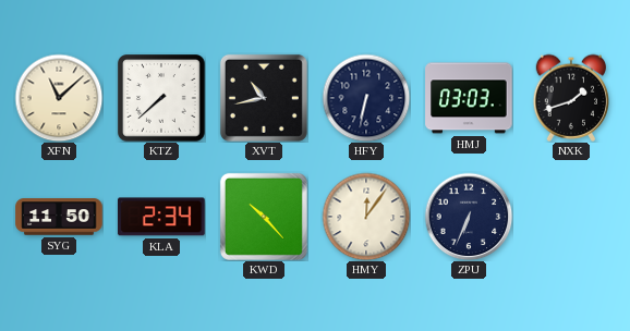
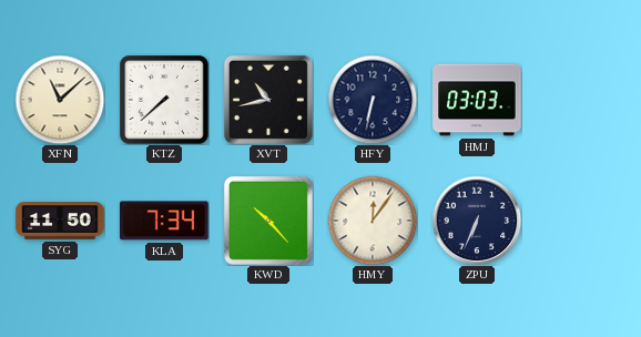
NXK: 1:42 -> none
KLA: 2:34 -> 7:34
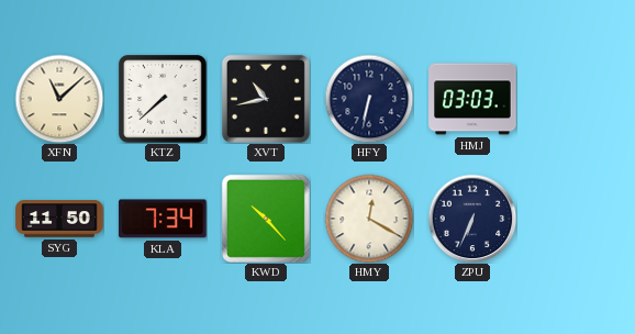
HMY: 12:06 -> 12:20
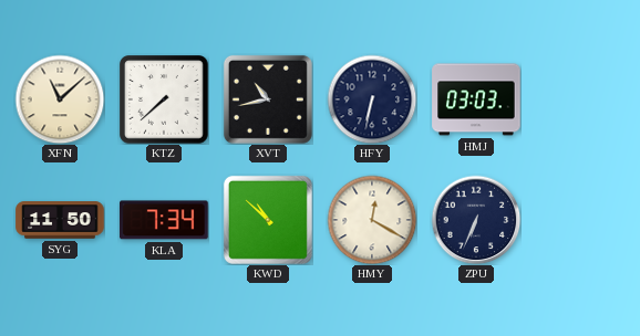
KWD: 10:23 -> 10:52
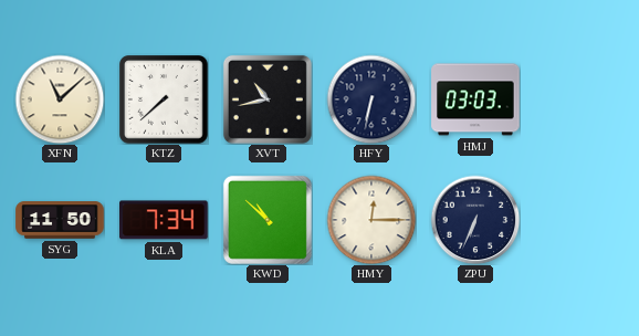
HMY: 12:20 -> 12:15
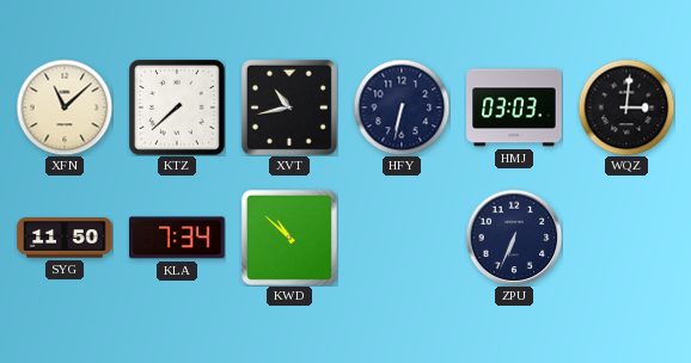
WQZ: none -> 3:01
HMY: 12:15 -> none
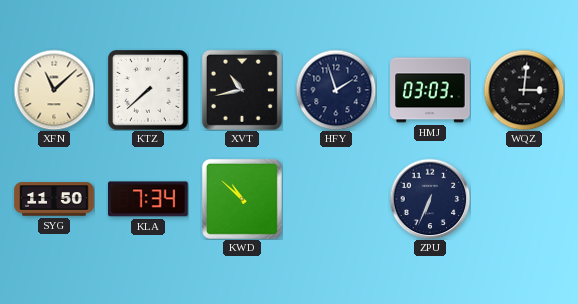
HFY: 6:32 -> 1:57
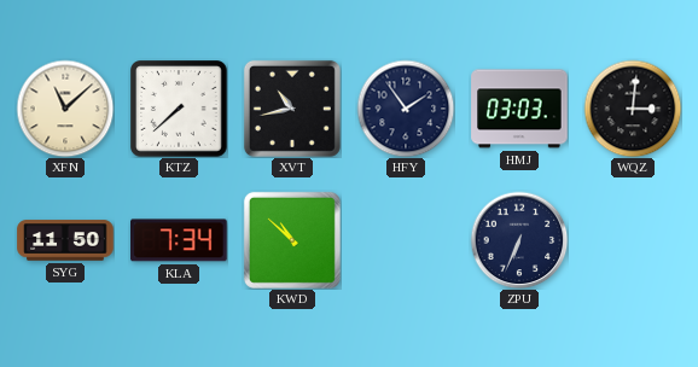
HFY: 1:57 -> 1:54
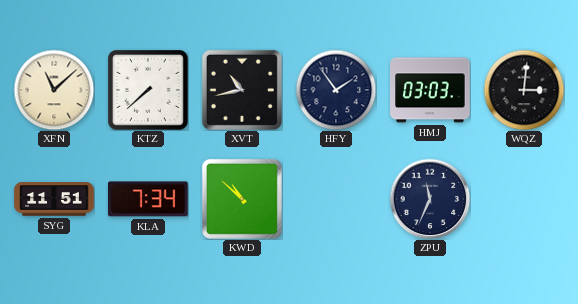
SYG: 11:50 -> 11:51
ZPU: 6:34 -> 11:34
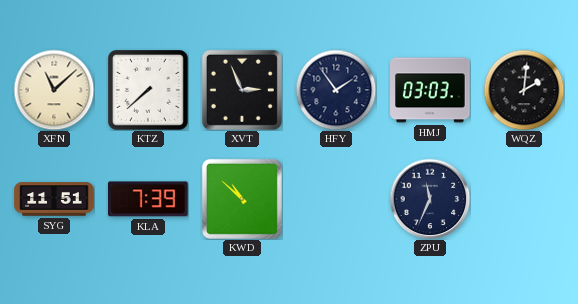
XVT: 10:43 -> 2:56
WQZ: 3:01 -> 2:01
KLA: 7:34 -> 7:39
